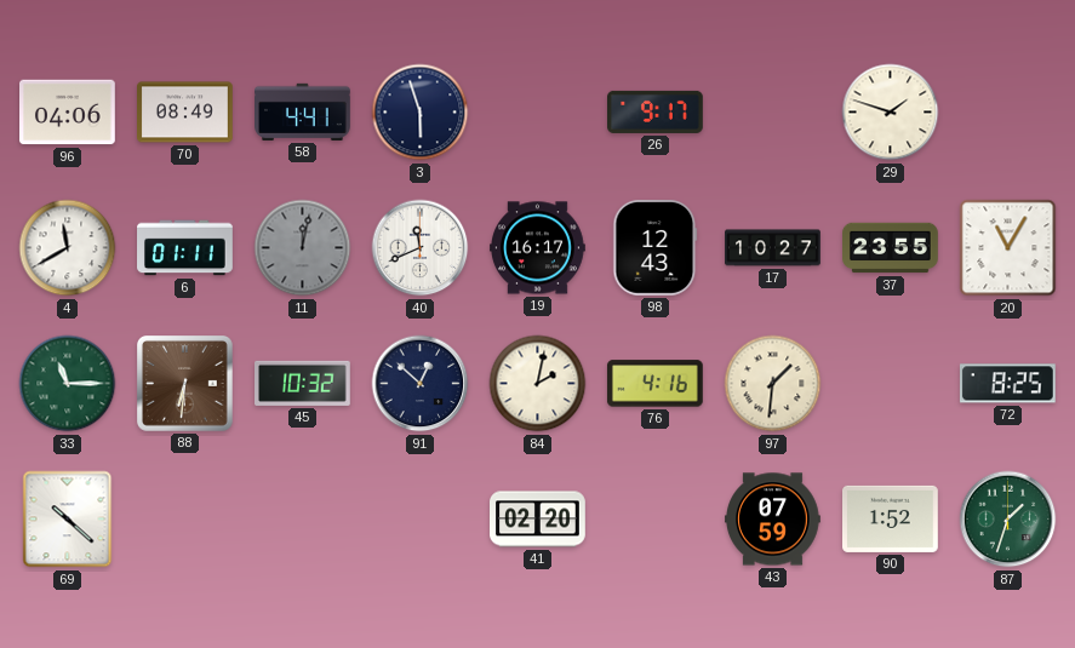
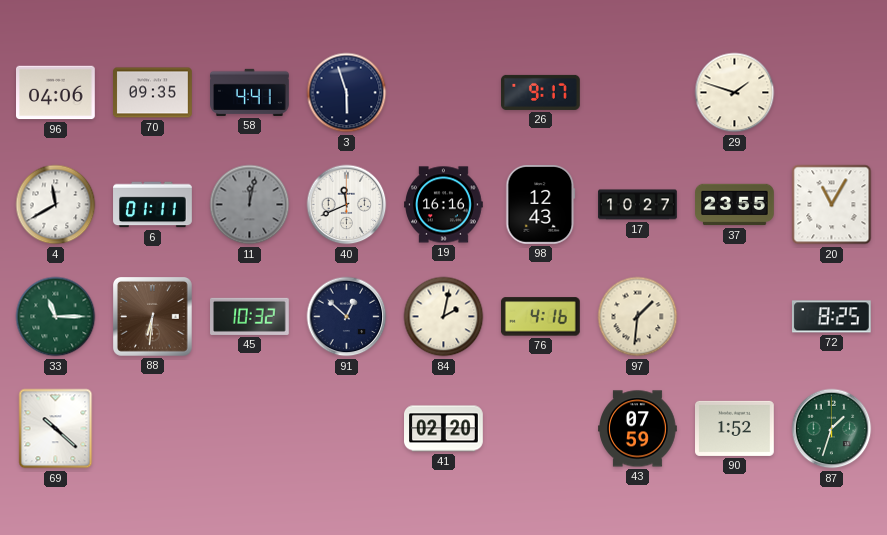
70: 08:49 -> 09:35
19: 16:17 -> 16:16
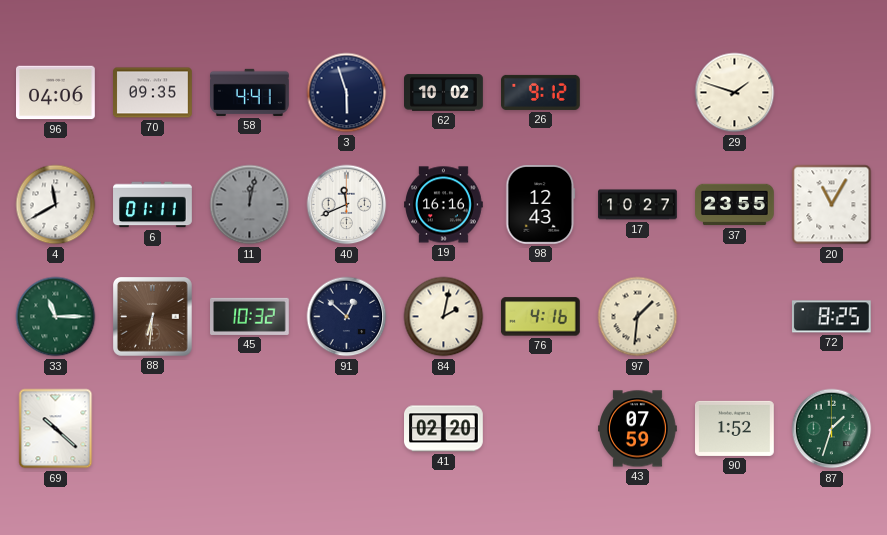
62: none -> 10:02
26: 9:17 -> 9:12
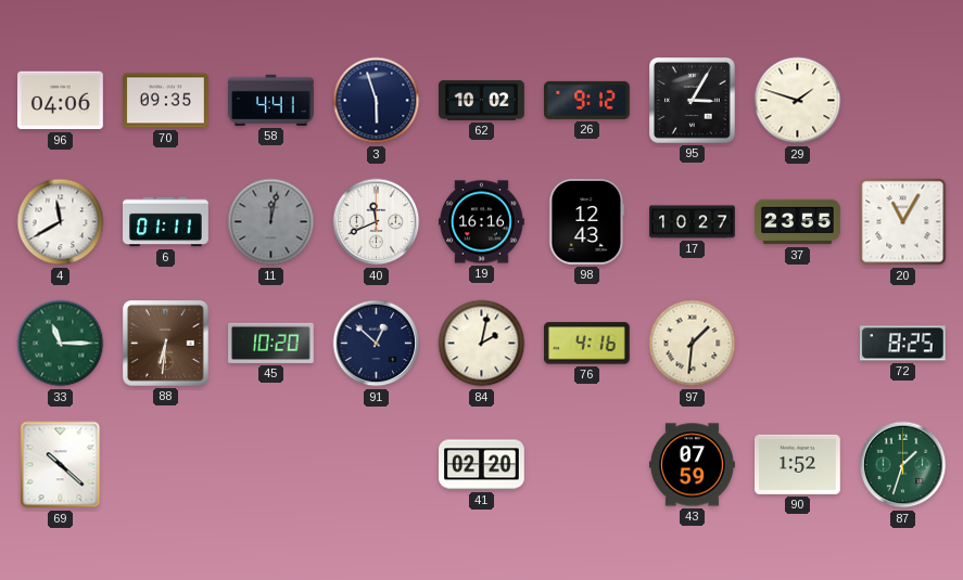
95: none -> 3:05
45: 10:32 -> 10:20
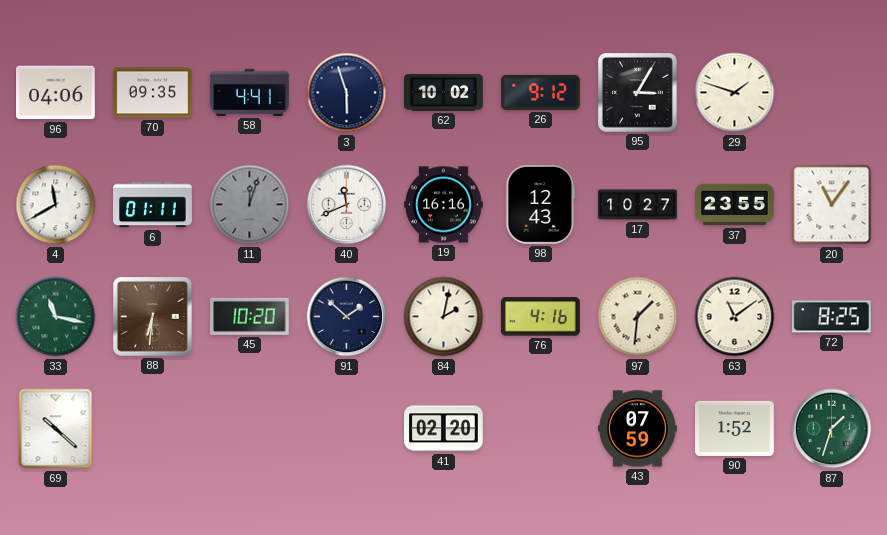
11: 12:02 -> 12:03
20: 11:05 -> 11:06
33: 11:15 -> 11:17
91: 12:52 -> 1:52
63: none -> 11:09
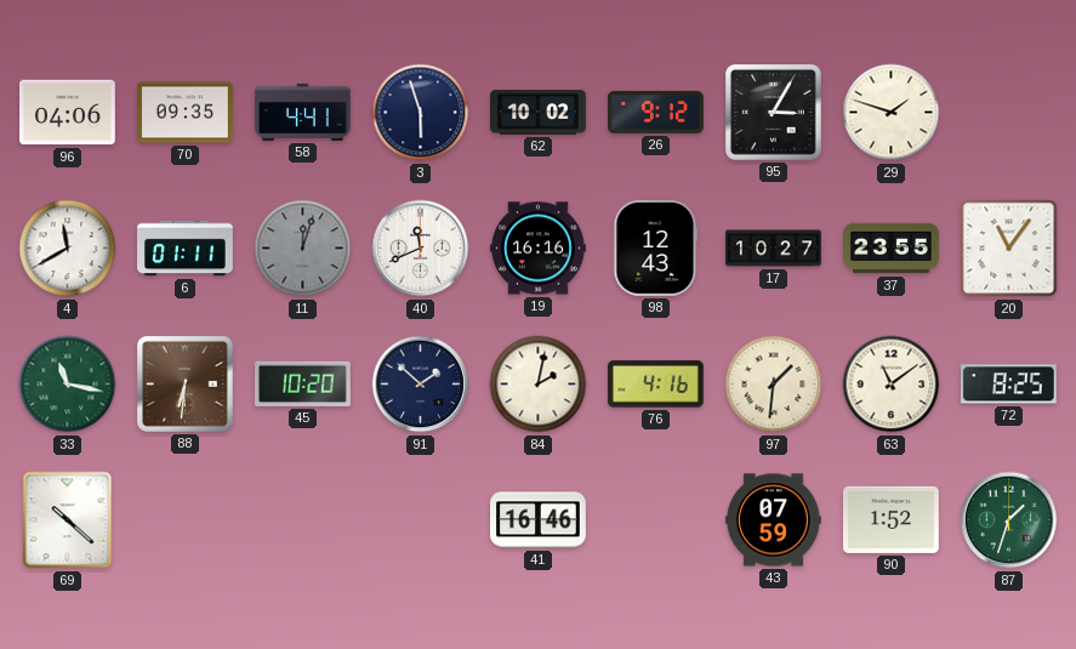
41: 02:20 -> 16:46
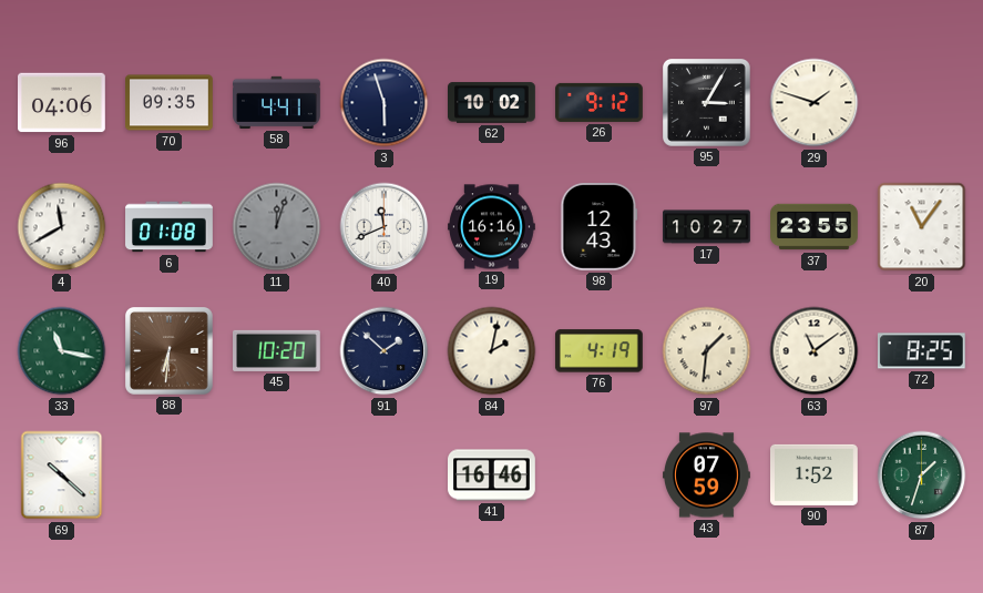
6: 01:11 -> 01:08
76: 4:16 -> 4:19
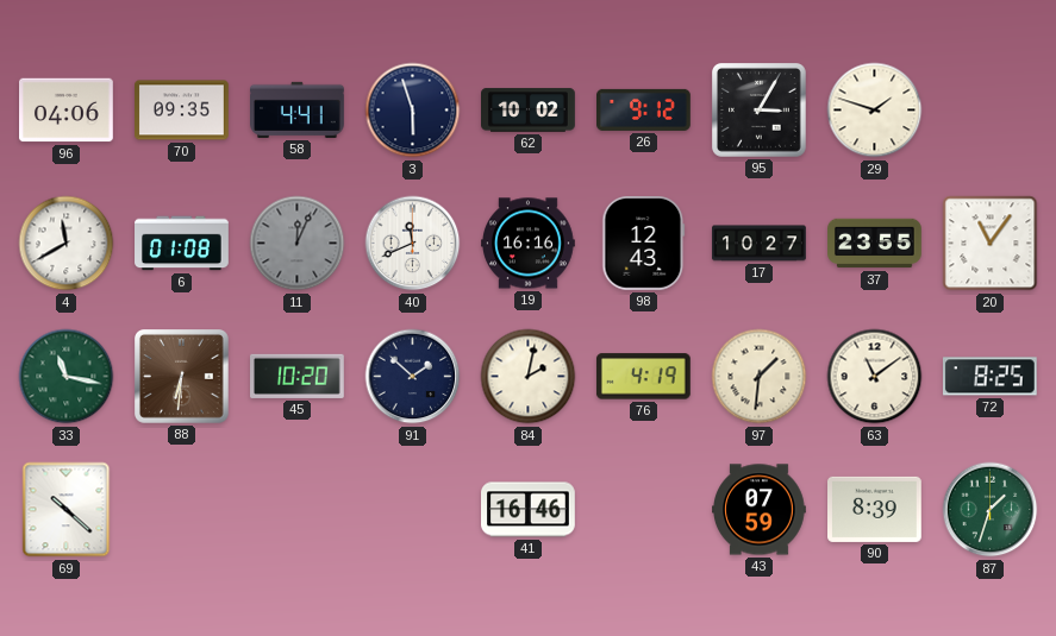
11: 12:03 -> 12:04
90: 1:52 -> 8:39
